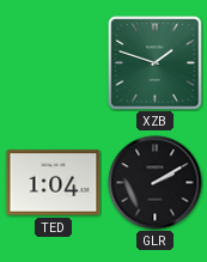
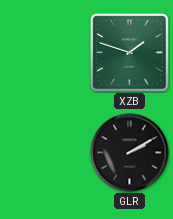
TED: 1:04 -> none
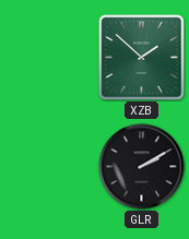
XZB: 1:48 -> 1:52
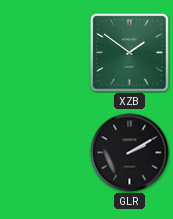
XZB: 1:52 -> 1:51
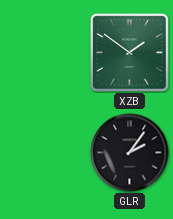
GLR: 2:10 -> 2:06
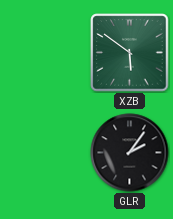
XZB: 1:51 -> 5:51
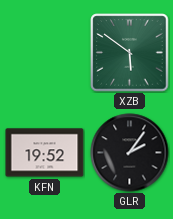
KFN: none -> 19:52
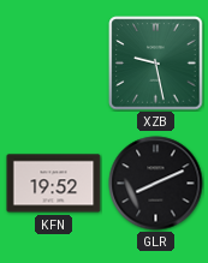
XZB: 5:51 -> 9:28
GLR: 2:06 -> 8:11
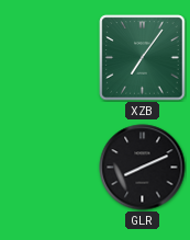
XZB: 9:28 -> 7:06
KFN: 19:52 -> none
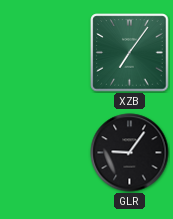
GLR: 8:11 -> 9:06
